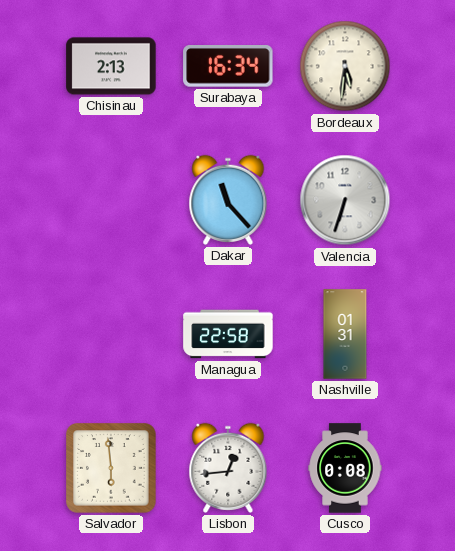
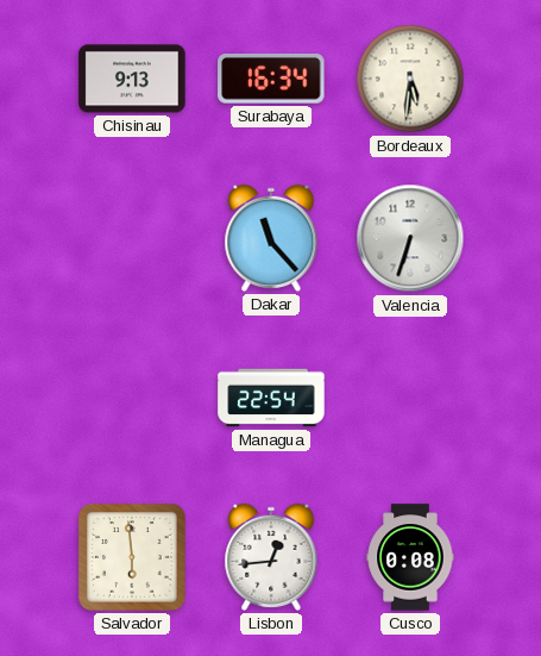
Chisinau: 2:13 -> 9:13
Managua: 22:58 -> 22:54
Nashville: 01:31 -> none
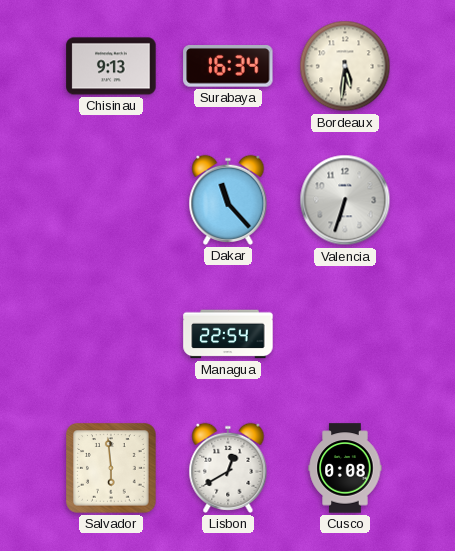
Lisbon: 12:44 -> 12:40
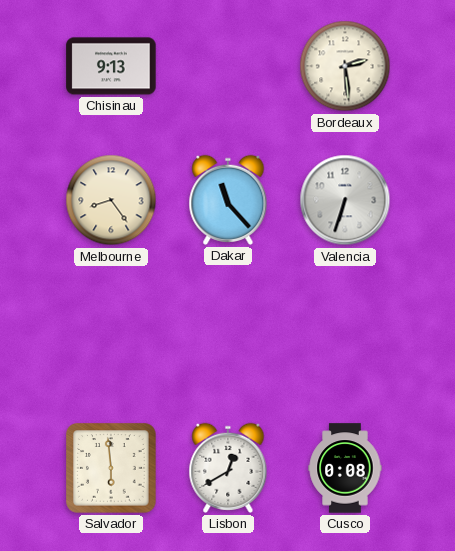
Surabaya: 16:34 -> none
Bordeaux: 5:31 -> 2:29
Melbourne: none -> 8:24
Managua: 22:54 -> none
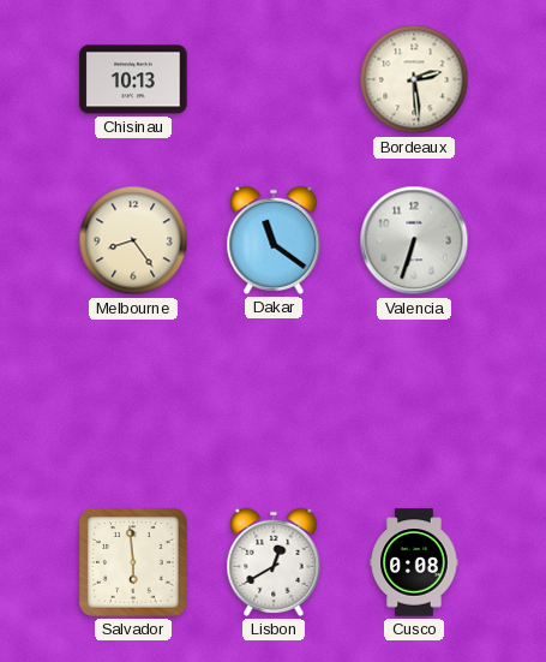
Chisinau: 9:13 -> 10:13
Dakar: 11:23 -> 11:21
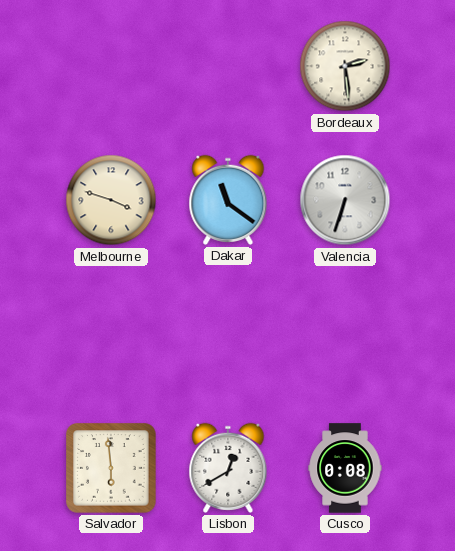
Chisinau: 10:13 -> none
Melbourne: 8:24 -> 3:48
